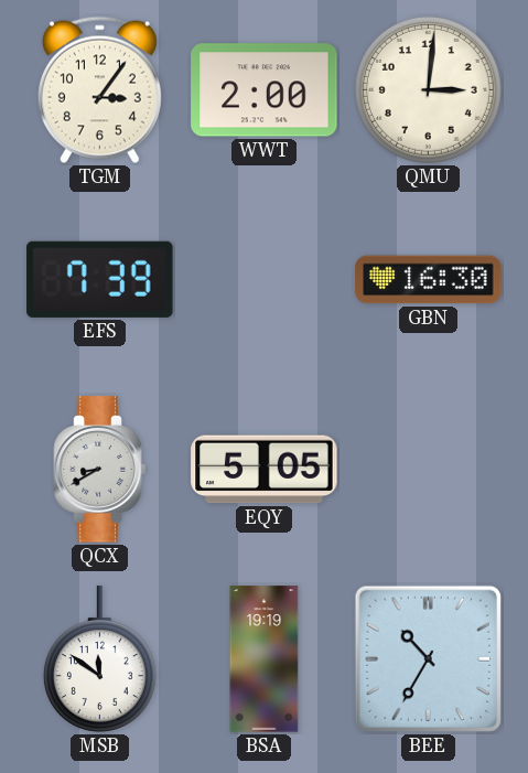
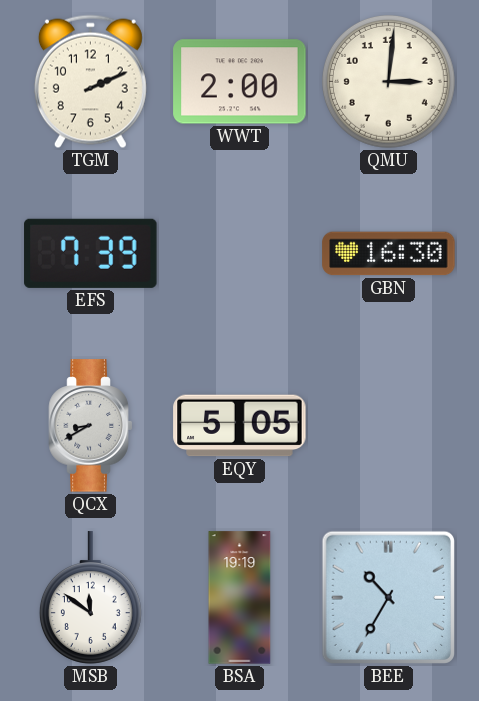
TGM: 3:06 -> 2:11
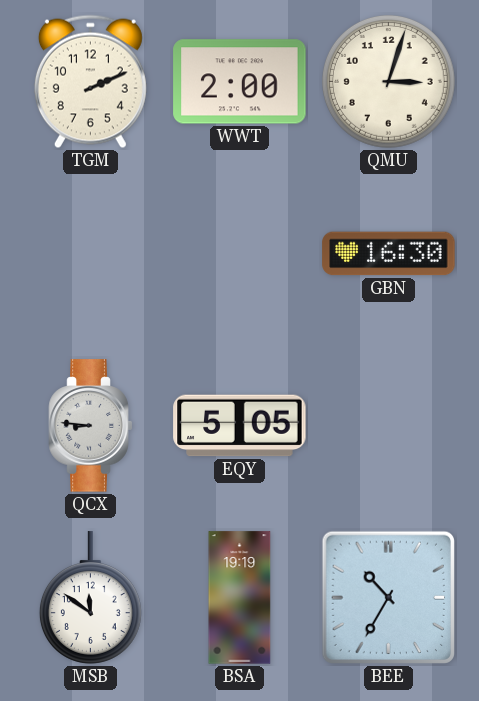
QMU: 3:01 -> 3:03
EFS: 7:39 -> none
QCX: 8:40 -> 8:46
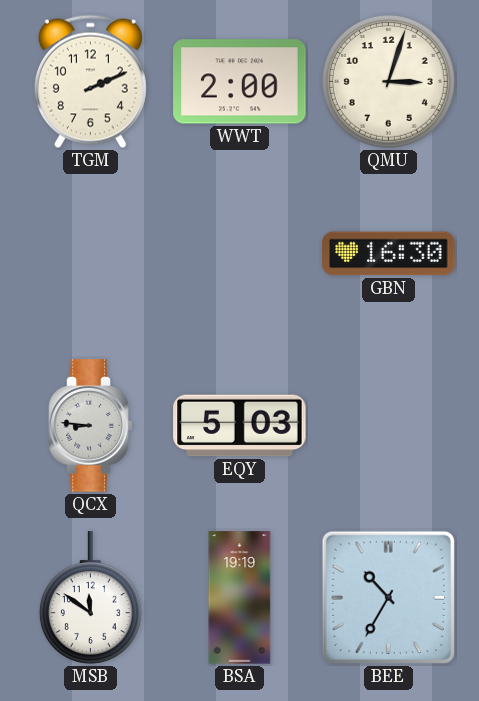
EQY: 5:05 -> 5:03
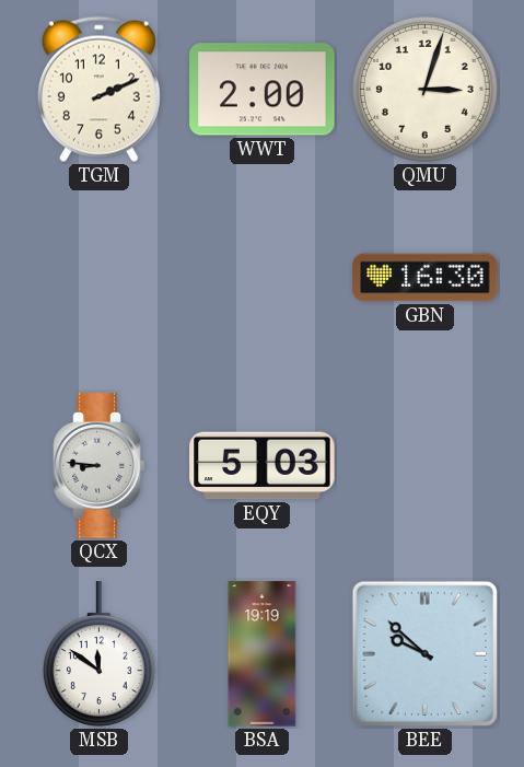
BEE: 10:35 -> 9:52
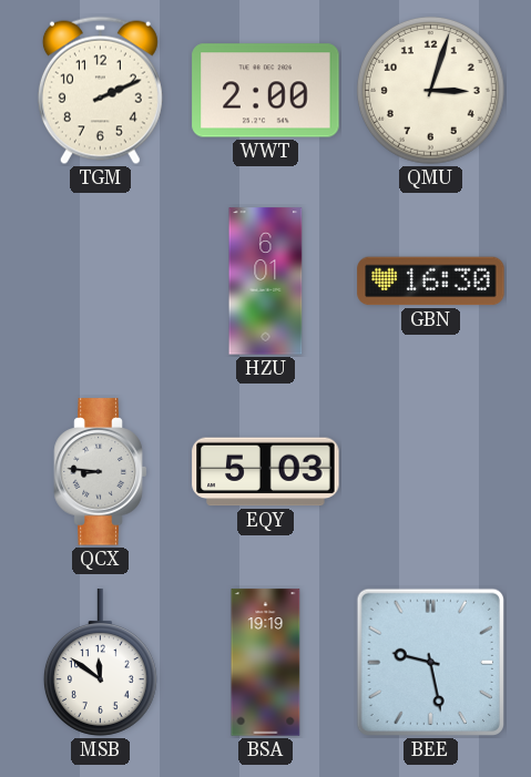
HZU: none -> 6:01
BEE: 9:52 -> 9:28
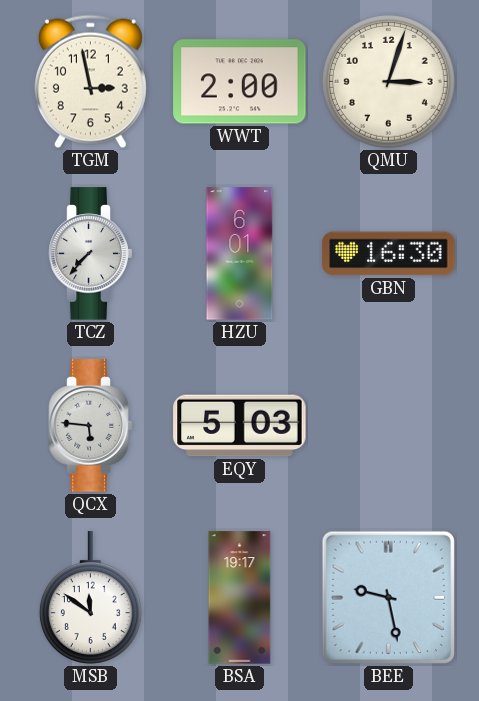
TGM: 2:11 -> 2:58
TCZ: none -> 7:37
QCX: 8:46 -> 5:46
BSA: 19:19 -> 19:17
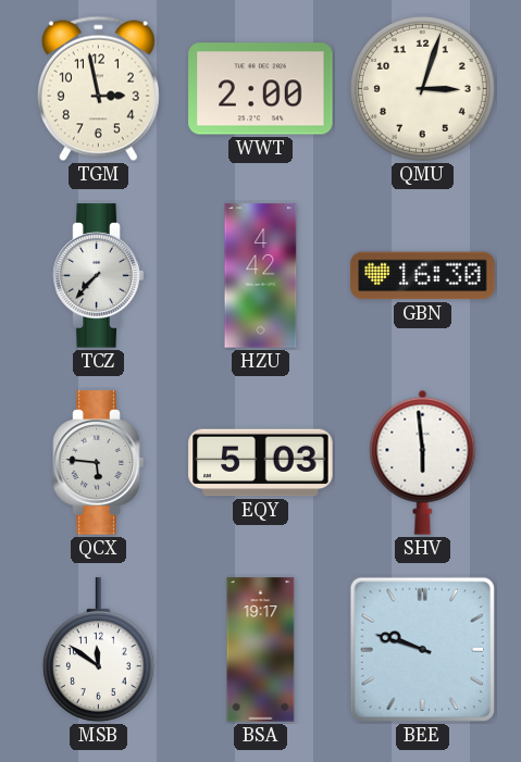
HZU: 6:01 -> 4:42
SHV: none -> 5:59
BEE: 9:28 -> 9:48
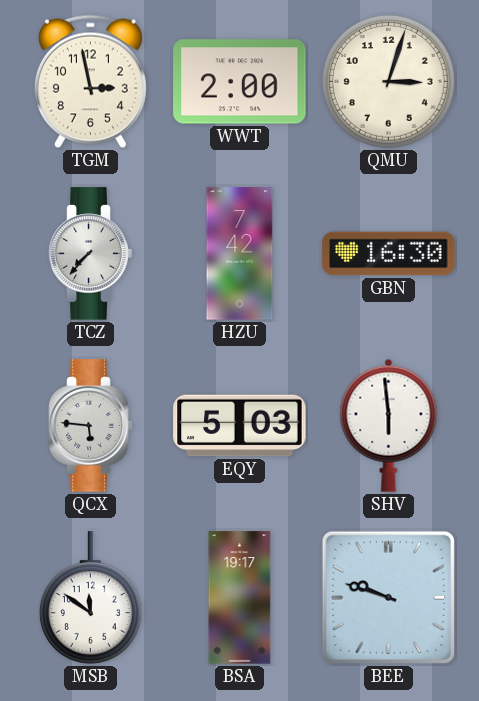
HZU: 4:42 -> 7:42
